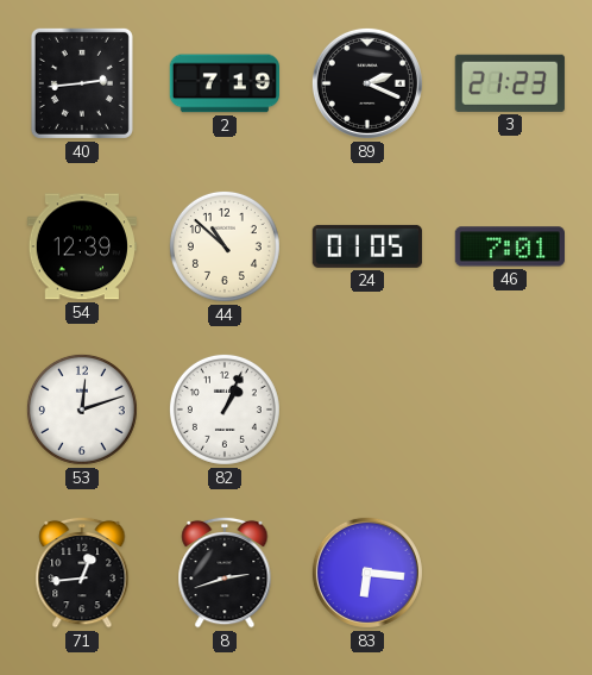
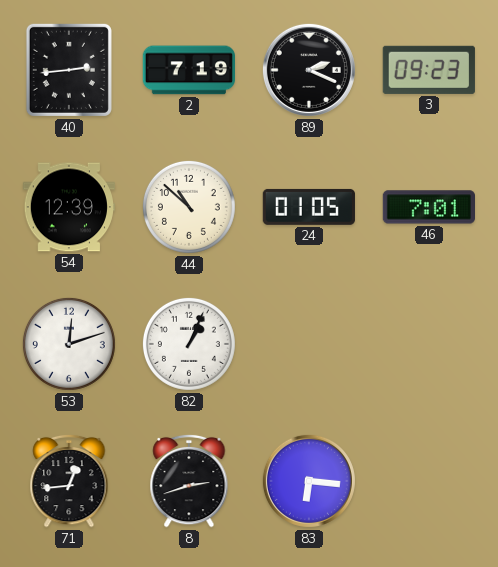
3: 21:23 -> 09:23
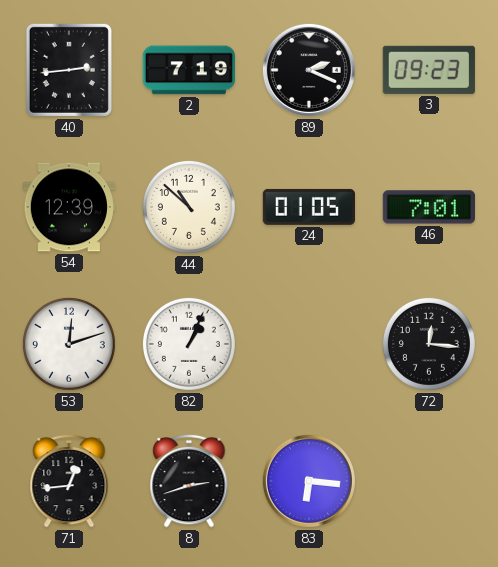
72: none -> 12:16
